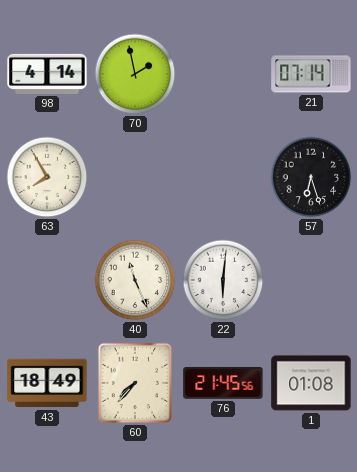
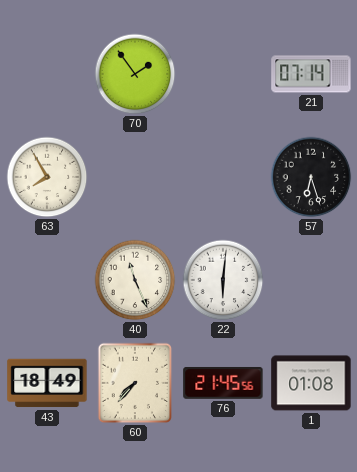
98: 4:14 -> none
70: 1:58 -> 1:54
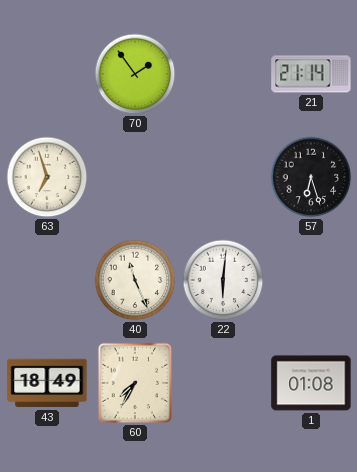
21: 07:14 -> 21:14
63: 7:55 -> 6:57
60: 7:37 -> 7:35
76: 21:45 -> none
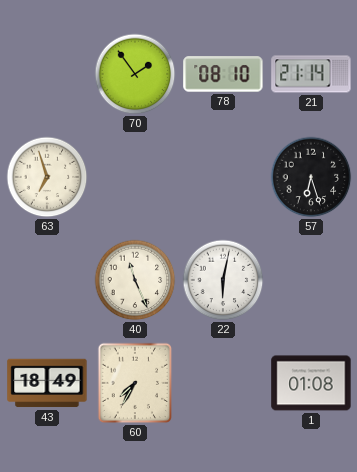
78: none -> 08:10
22: 6:01 -> 6:02
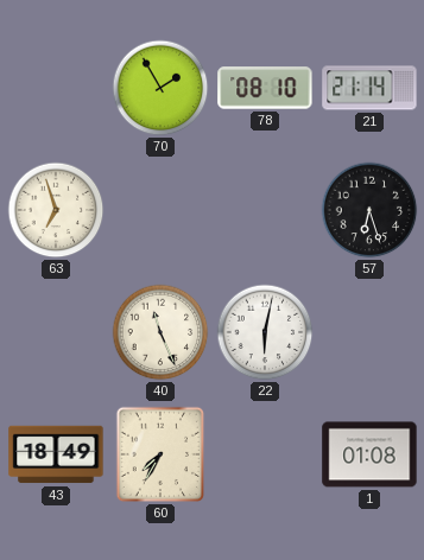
70: 1:54 -> 1:55
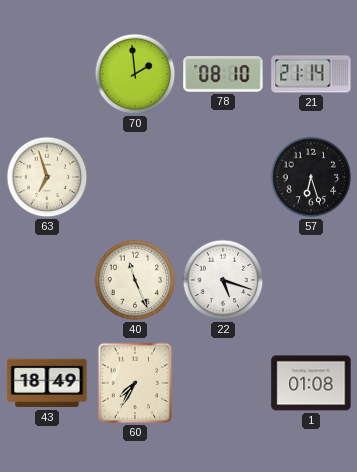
70: 1:55 -> 1:59
22: 6:02 -> 5:18
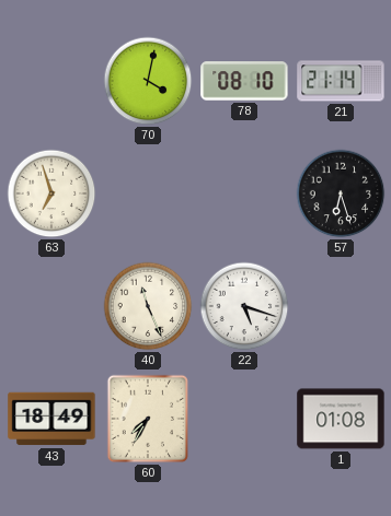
70: 1:59 -> 4:02
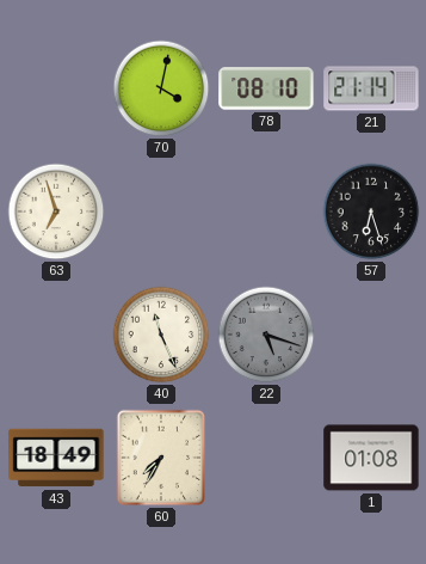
22 dial: white -> grey
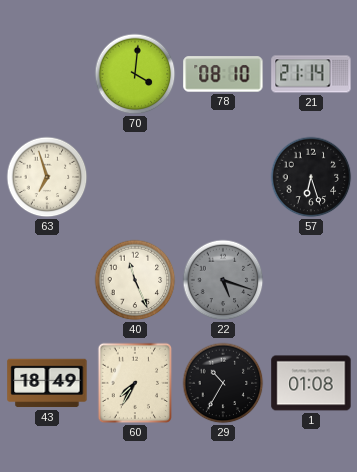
70: 4:02 -> 4:01
29: none -> 10:35
